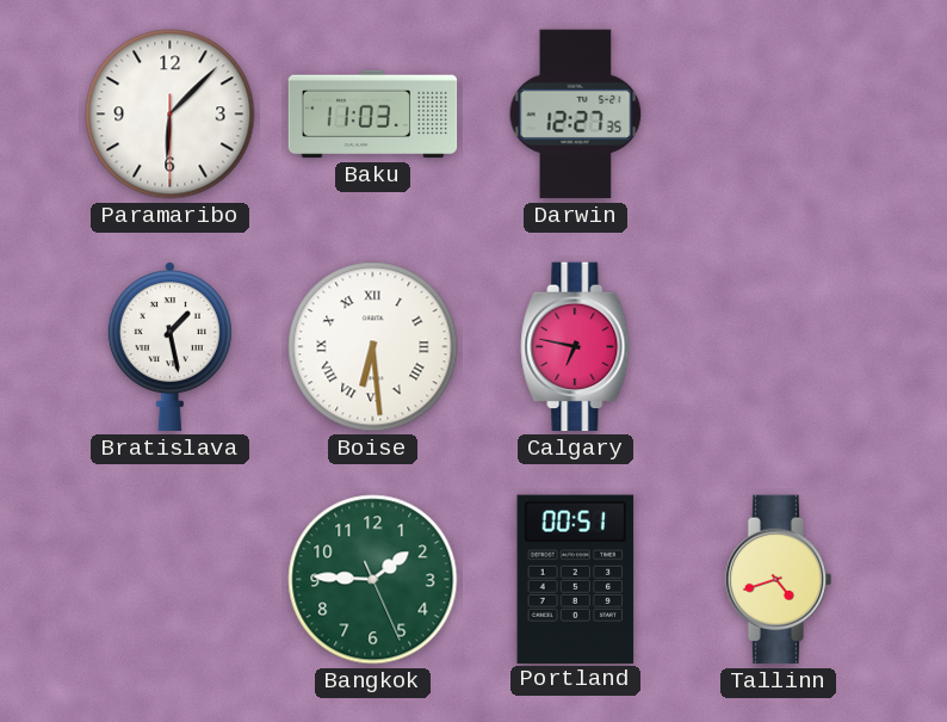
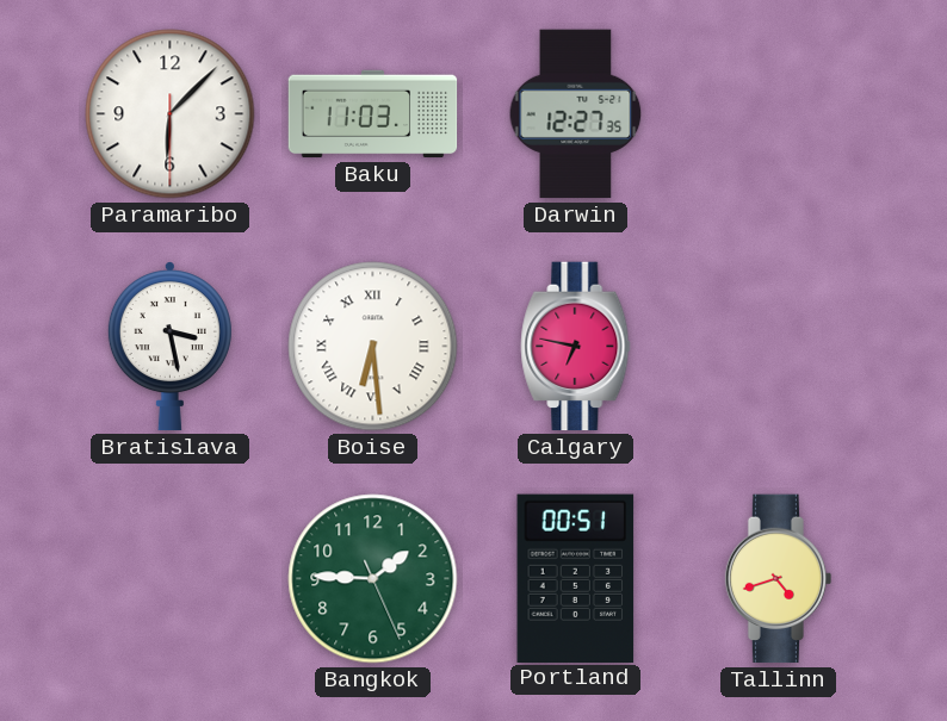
Bratislava: 1:28 -> 3:28
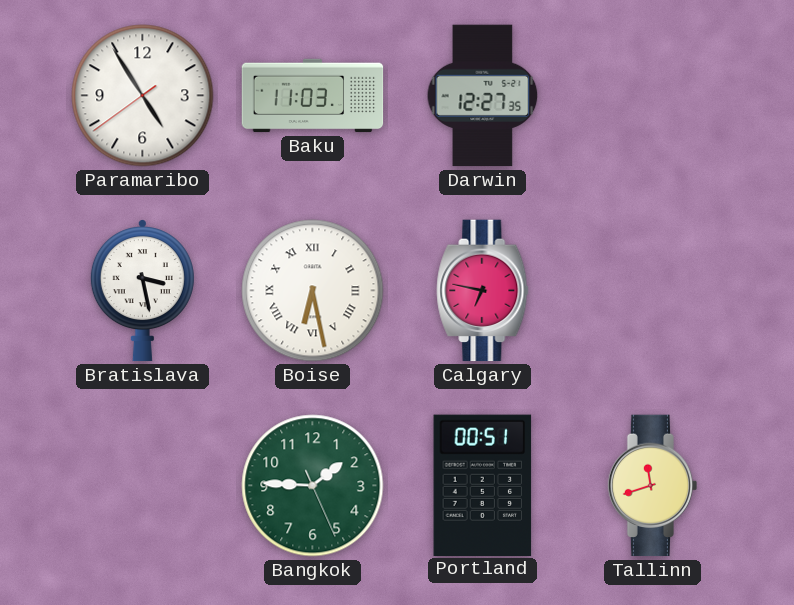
Paramaribo: 6:07 -> 4:54
Boise: 6:29 -> 6:28
Tallinn: 4:42 -> 11:42
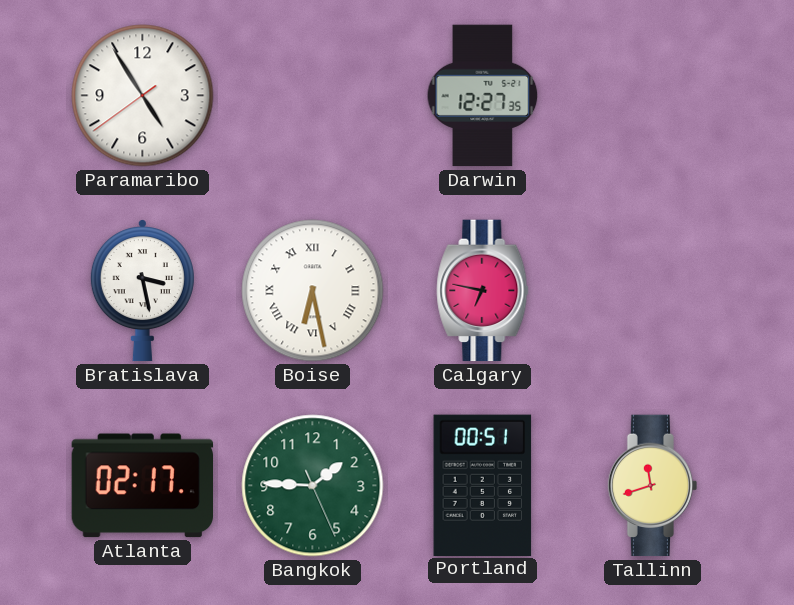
Baku: 11:03 -> none
Atlanta: none -> 02:17
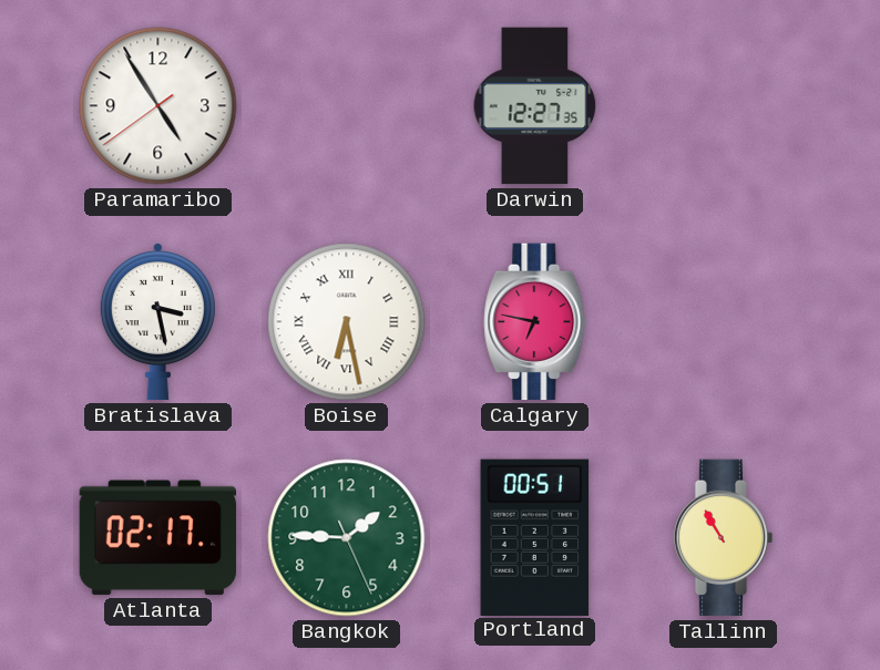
Tallinn: 11:42 -> 10:55
